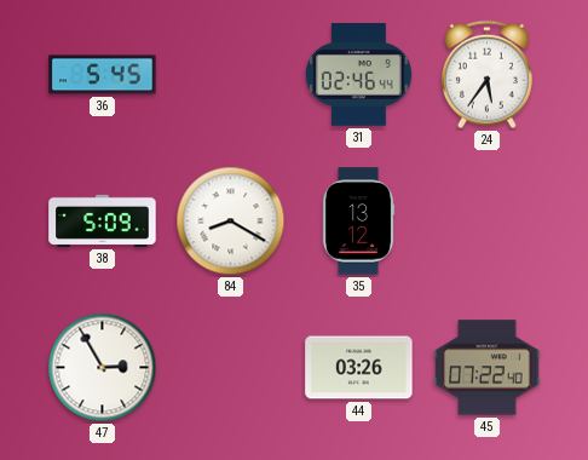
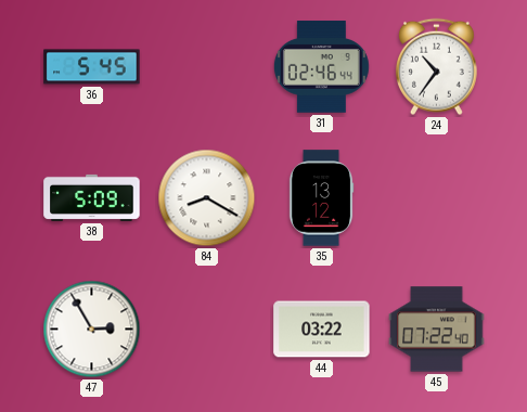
24: 5:36 -> 10:36
44: 03:26 -> 03:22
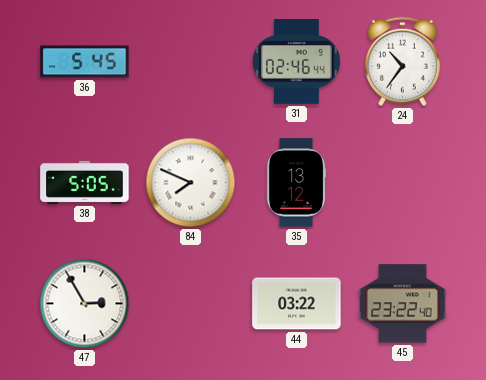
38: 5:09 -> 5:05
84: 8:20 -> 7:49
45: 07:22 -> 23:22
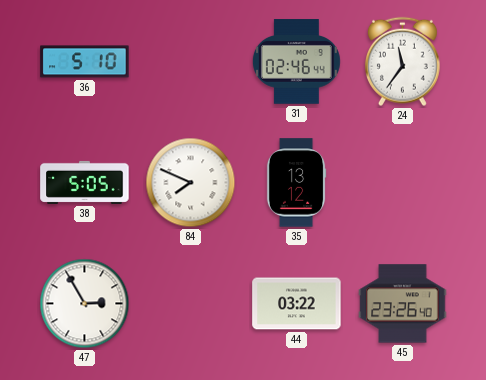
36: 5:45 -> 5:10
24: 10:36 -> 11:36
45: 23:22 -> 23:26
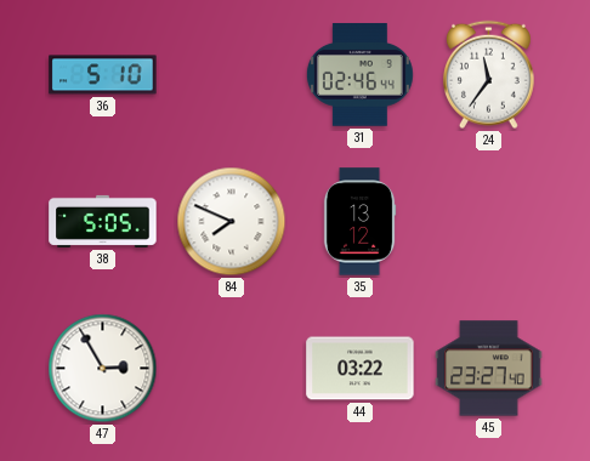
45: 23:26 -> 23:27
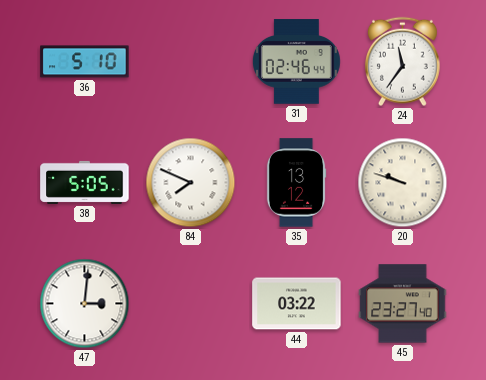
20: none -> 9:48
47: 2:55 -> 3:01
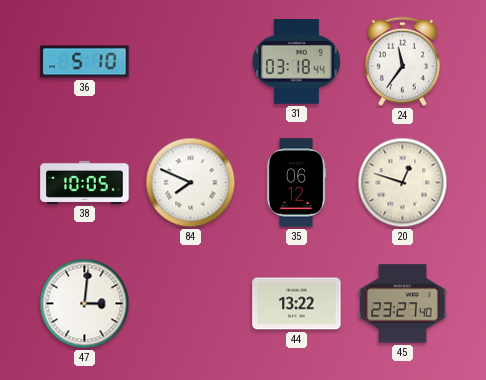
31: 02:46 -> 03:18
38: 5:05 -> 10:05
35: 13:12 -> 06:12
20: 9:48 -> 12:48
44: 03:22 -> 13:22
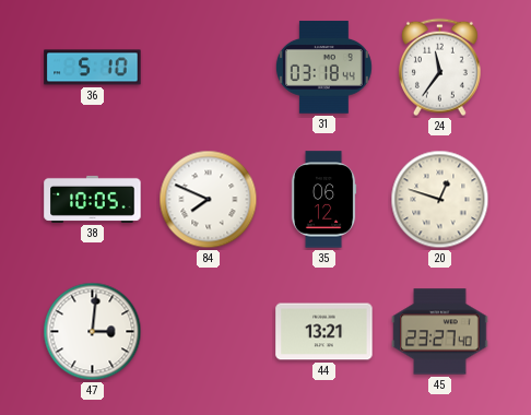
44: 13:22 -> 13:21
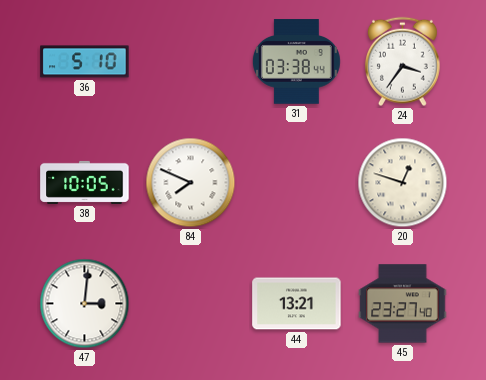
31: 03:18 -> 03:38
24: 11:36 -> 3:36
35: 06:12 -> none
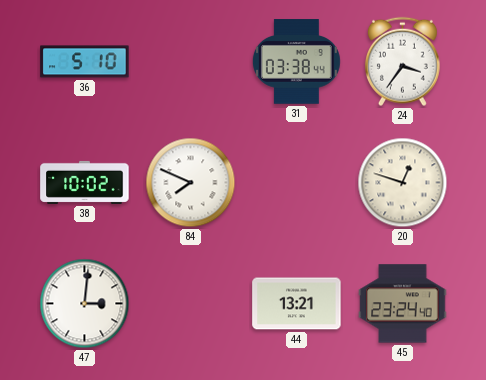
38: 10:05 -> 10:02
45: 23:27 -> 23:24
